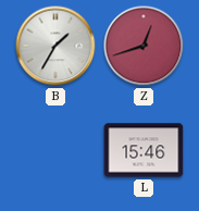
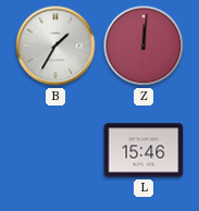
Z: 12:42 -> 12:01
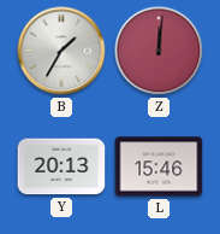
Y: none -> 20:13
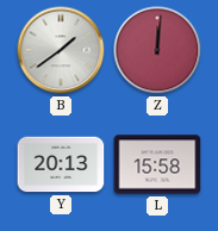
B: 1:35 -> 1:39
L: 15:46 -> 15:58
